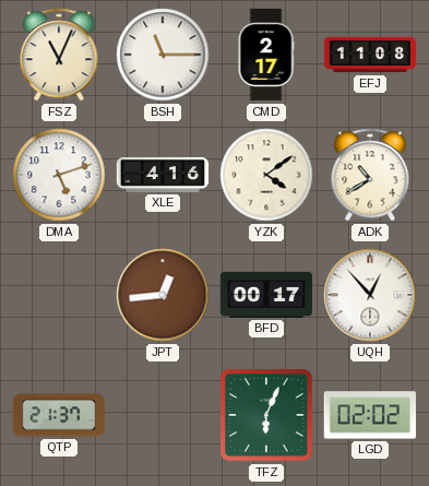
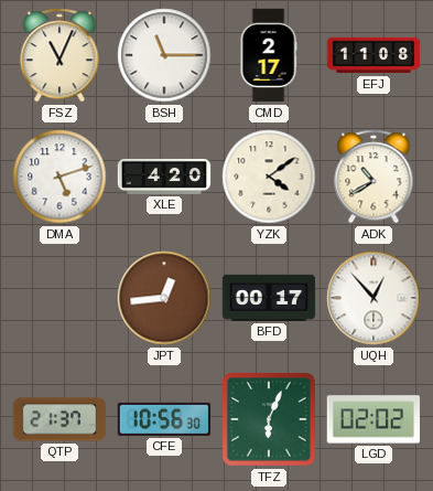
XLE: 4:16 -> 4:20
CFE: none -> 10:56
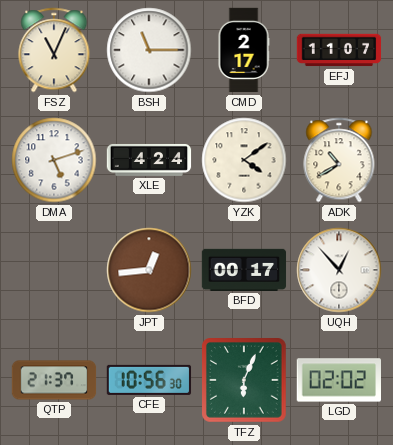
EFJ: 11:08 -> 11:07
XLE: 4:20 -> 4:24
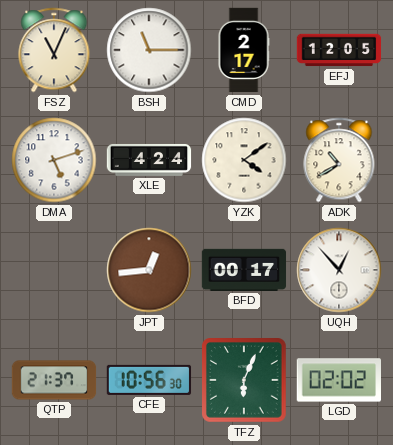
EFJ: 11:07 -> 12:05
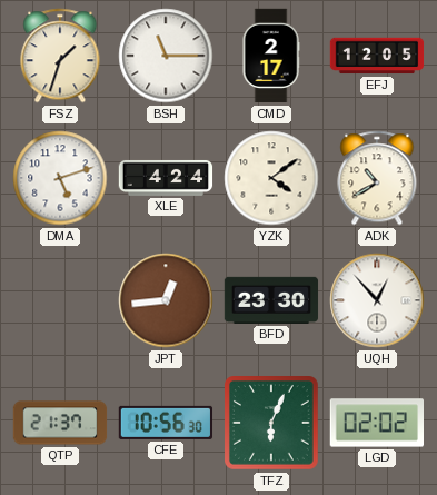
FSZ: 11:04 -> 1:33
BFD: 00:17 -> 23:30
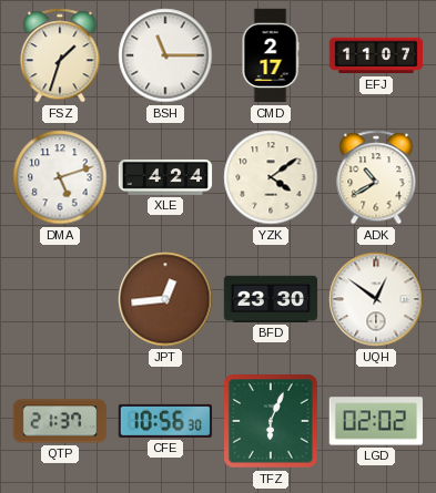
EFJ: 12:05 -> 11:07
UQH: 12:53 -> 12:51
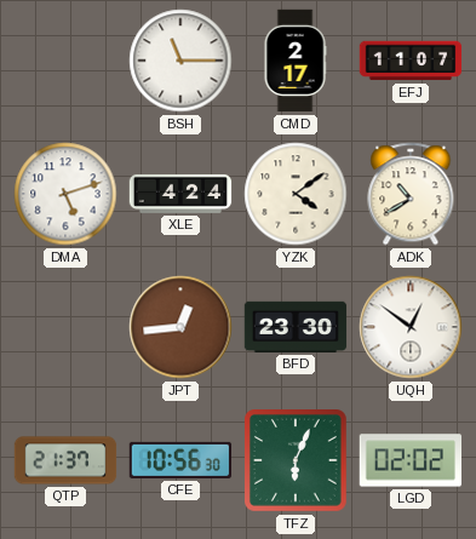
FSZ: 1:33 -> none
